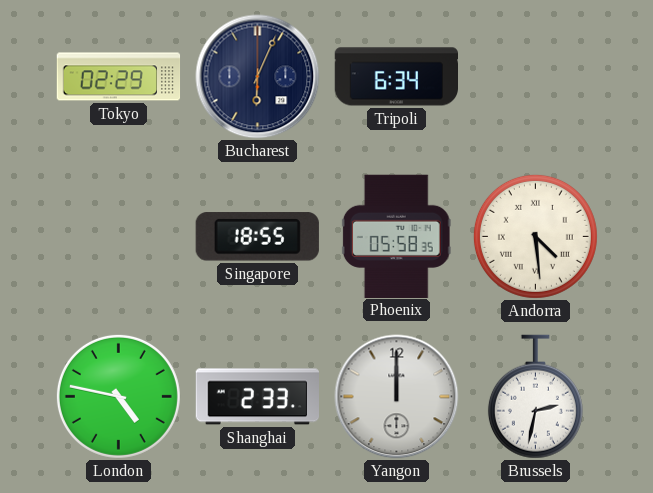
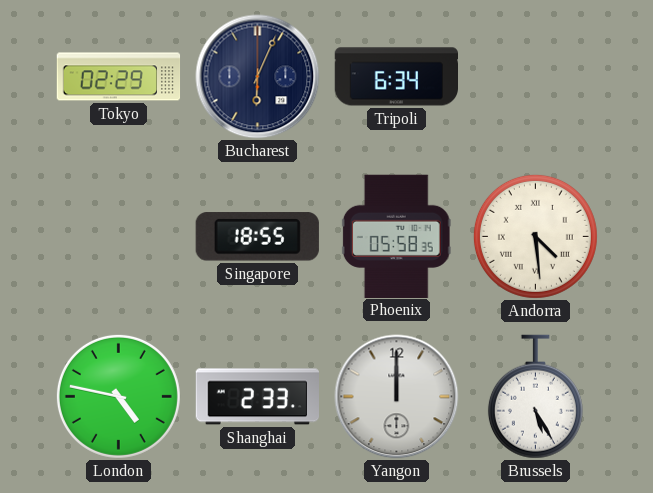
Brussels: 2:32 -> 5:25
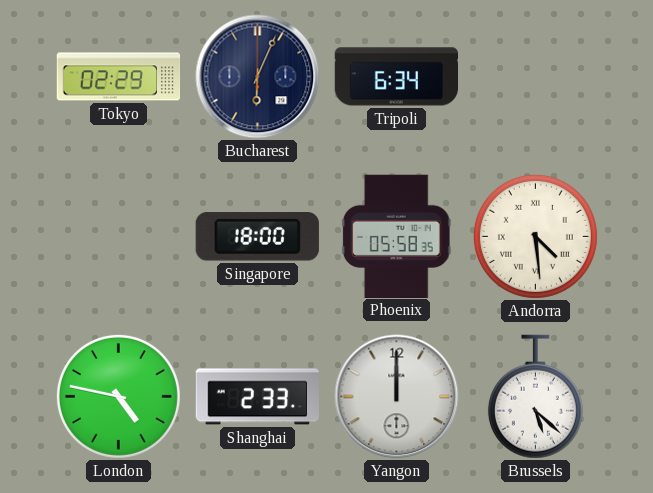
Singapore: 18:55 -> 18:00
Brussels: 5:25 -> 5:22
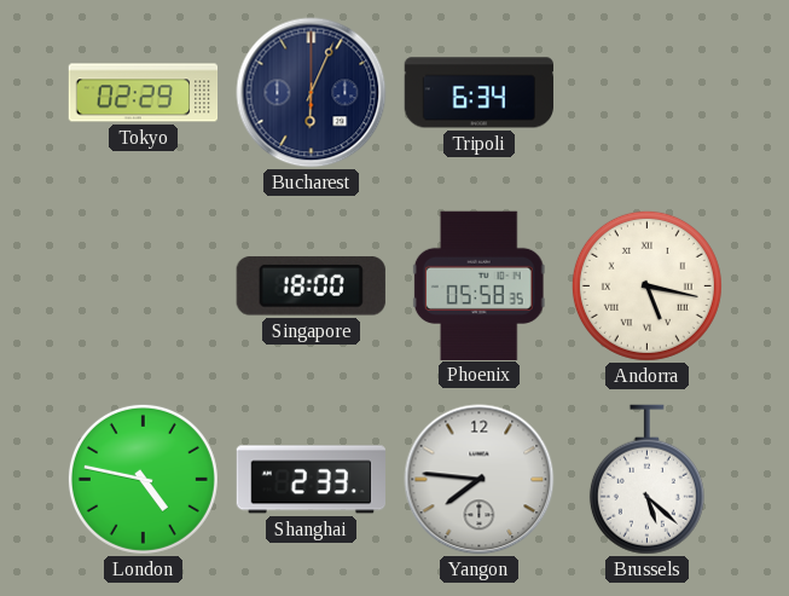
Andorra: 4:29 -> 5:17
Yangon: 12:00 -> 7:46
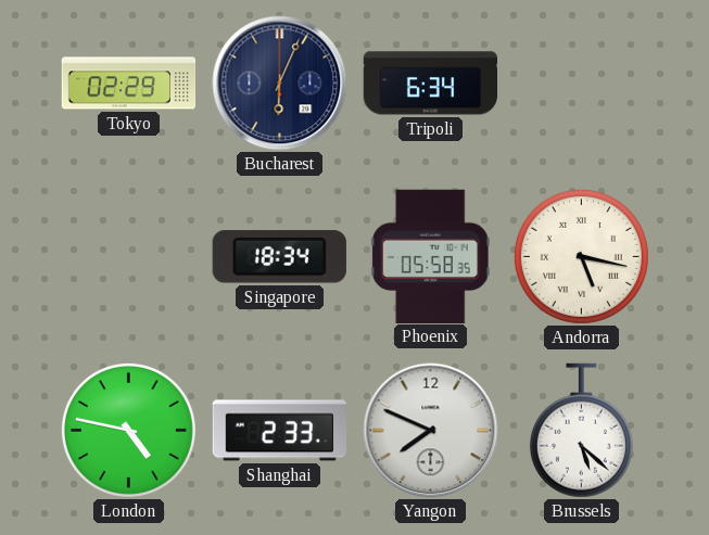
Singapore: 18:00 -> 18:34
Yangon: 7:46 -> 7:49
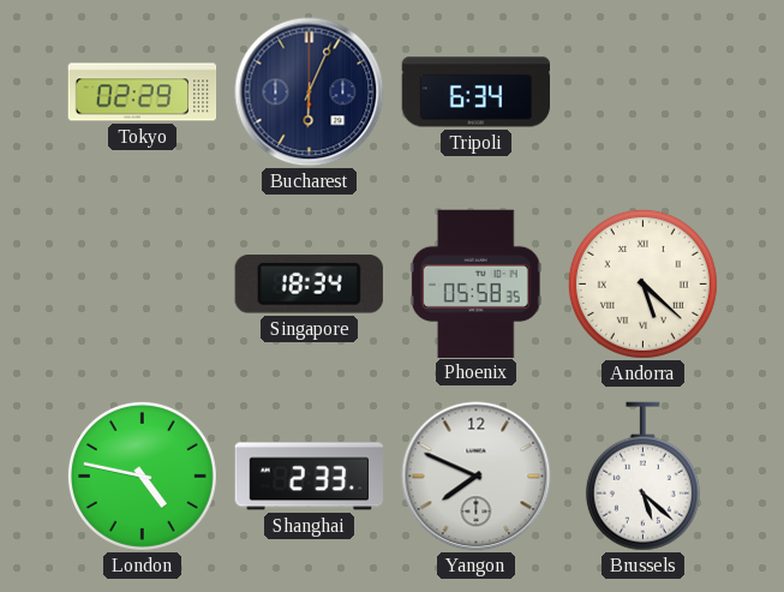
Andorra: 5:17 -> 5:22
